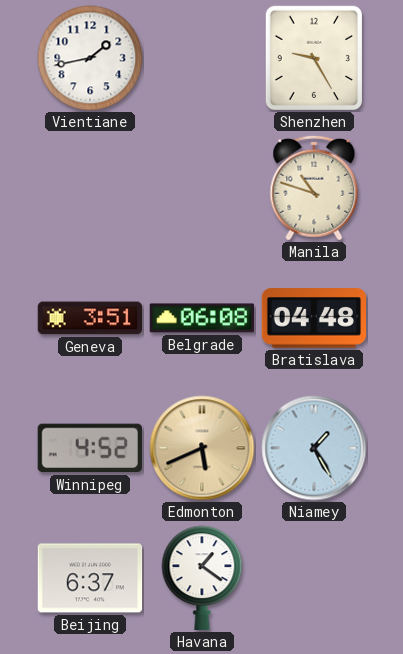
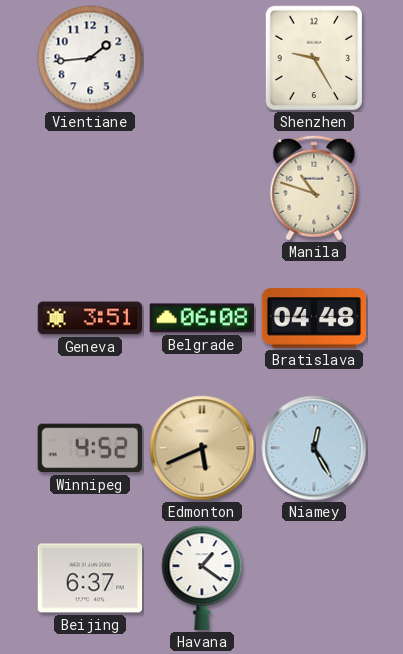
Vientiane: 1:43 -> 1:44
Niamey: 1:25 -> 12:25
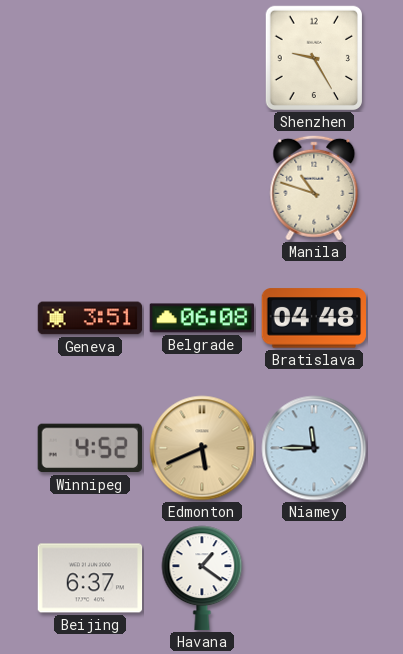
Vientiane: 1:44 -> none
Niamey: 12:25 -> 11:45
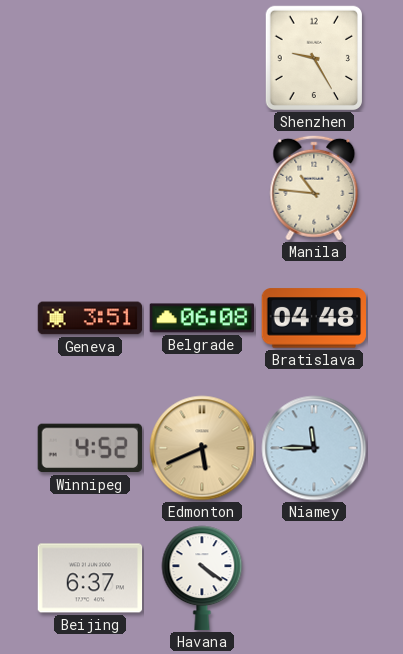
Manila: 10:48 -> 10:46
Havana: 1:21 -> 4:21
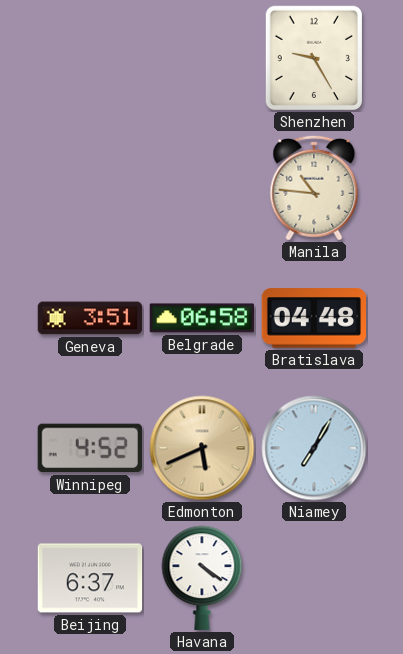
Belgrade: 06:08 -> 06:58
Niamey: 11:45 -> 7:05
